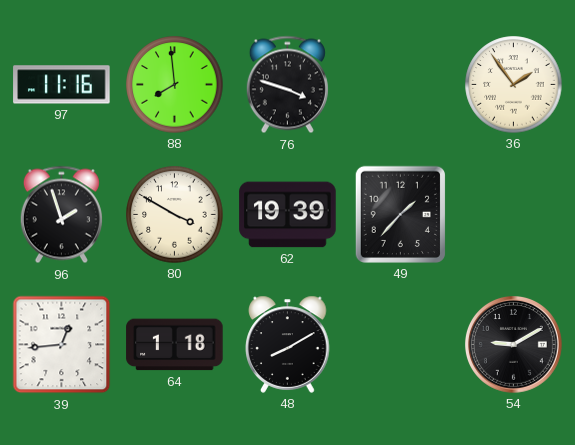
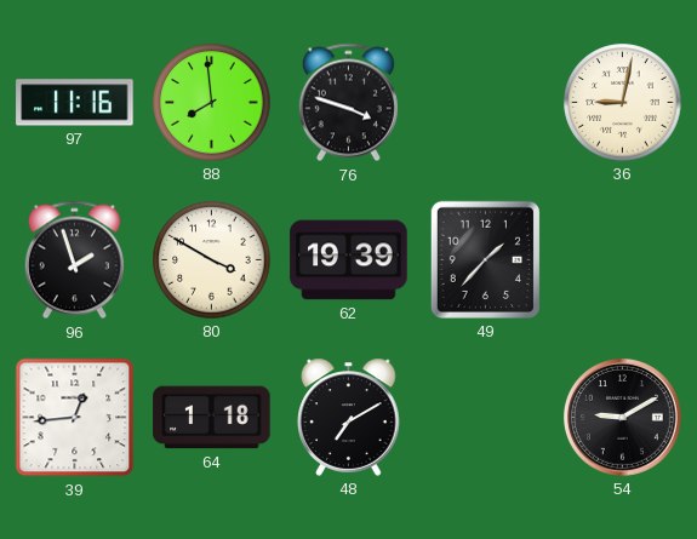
36: 1:54 -> 9:02
48: 8:10 -> 7:10
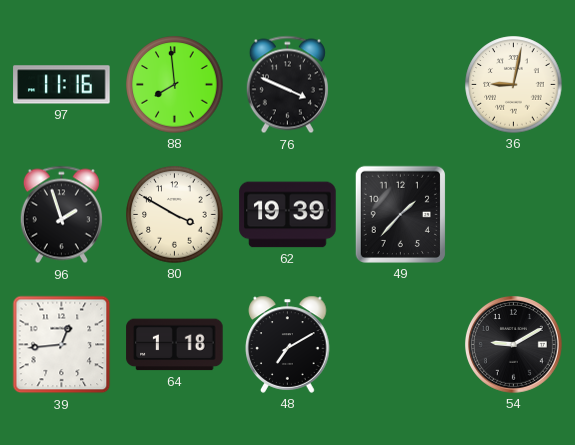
76: 3:48 -> 3:49
